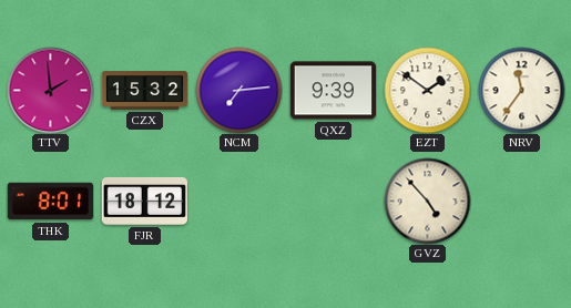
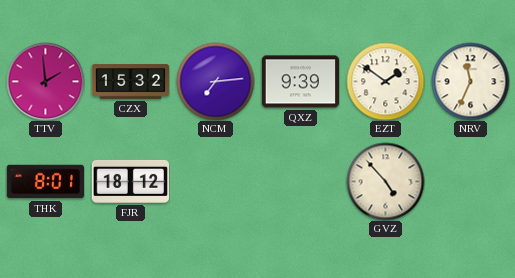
NRV: 11:36 -> 11:34
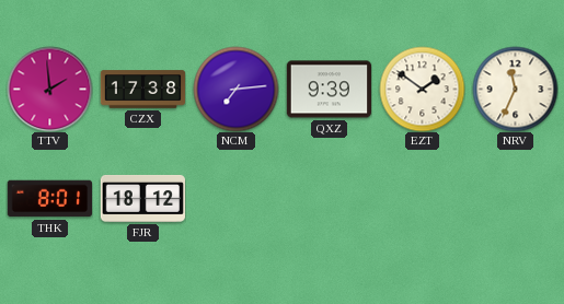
CZX: 15:32 -> 17:38
GVZ: 4:53 -> none
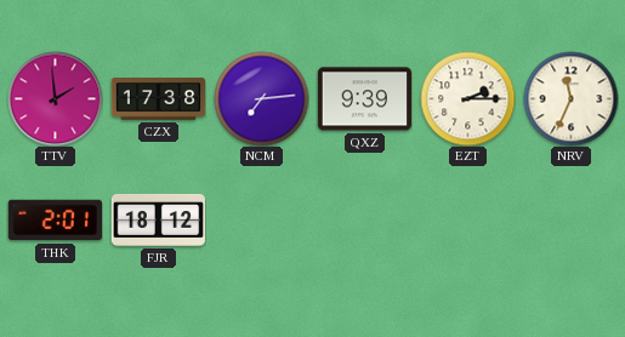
EZT: 1:51 -> 2:15
THK: 8:01 -> 2:01
